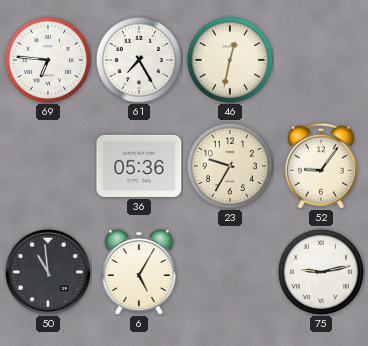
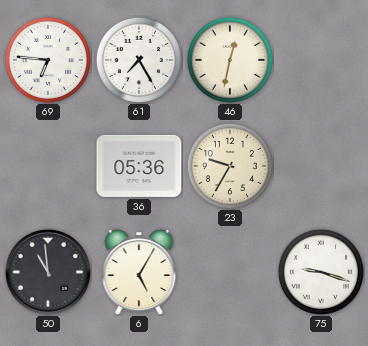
52: 9:06 -> none
75: 9:13 -> 9:18
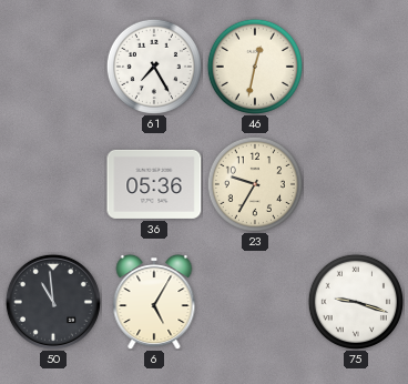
69: 6:46 -> none
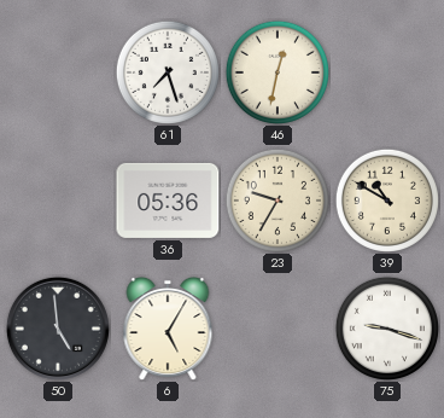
61: 7:25 -> 7:27
39: none -> 10:50
50: 10:59 -> 4:59
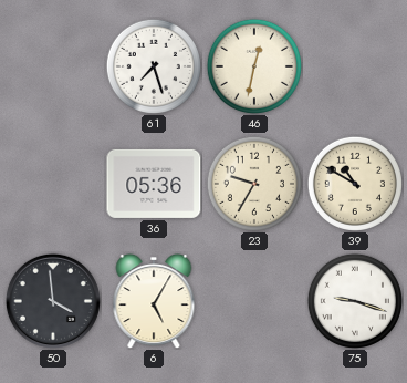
50: 4:59 -> 3:59
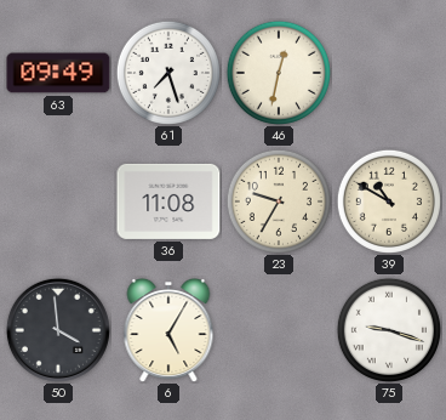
63: none -> 09:49
36: 05:36 -> 11:08
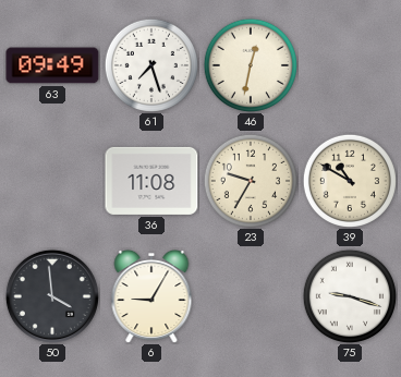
6: 5:05 -> 9:05
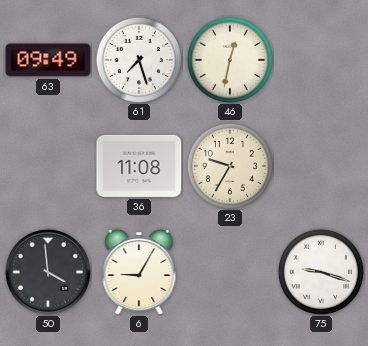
39: 10:50 -> none
